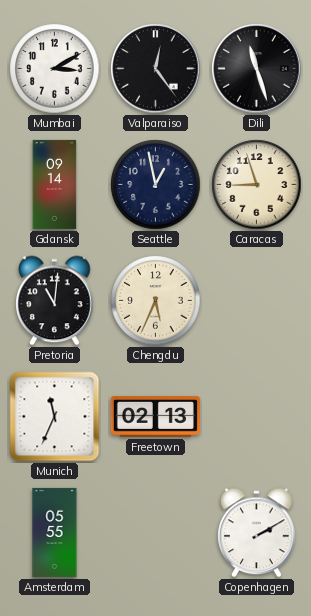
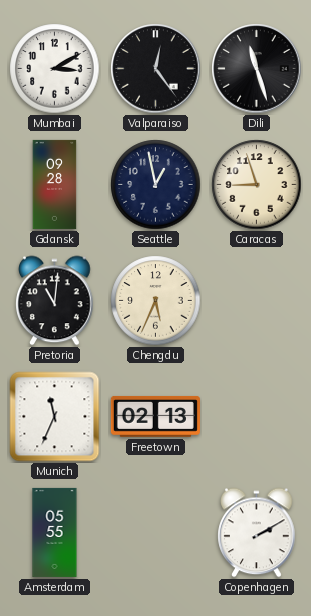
Gdansk: 09:14 -> 09:28
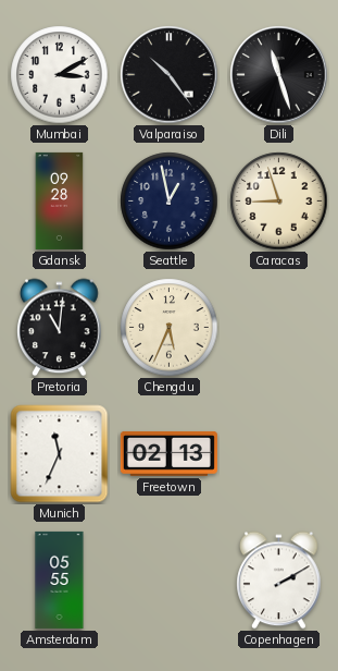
Valparaiso: 12:24 -> 10:24
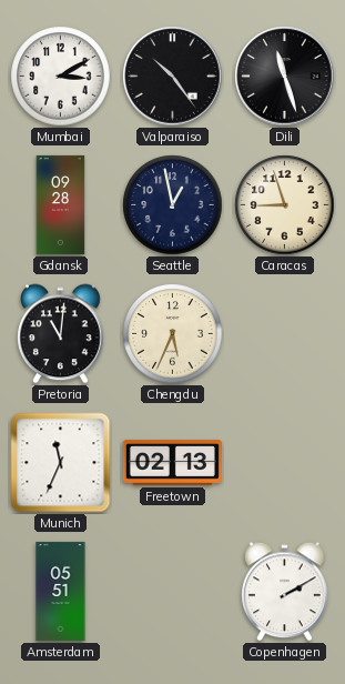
Amsterdam: 05:55 -> 05:51
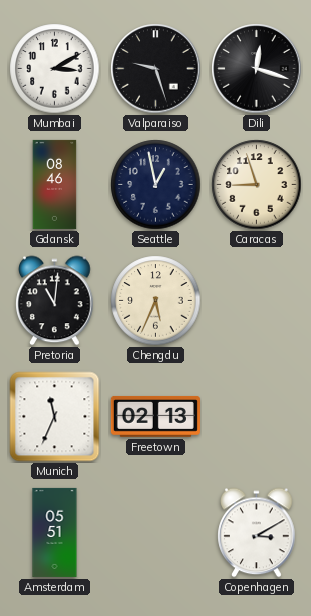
Valparaiso: 10:24 -> 9:27
Dili: 11:27 -> 12:18
Gdansk: 09:28 -> 08:46
Copenhagen: 2:10 -> 3:10
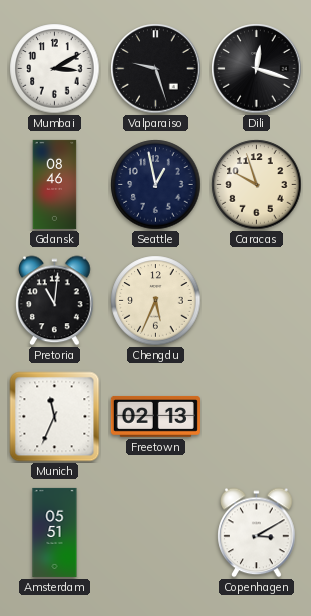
Caracas: 8:57 -> 9:57
